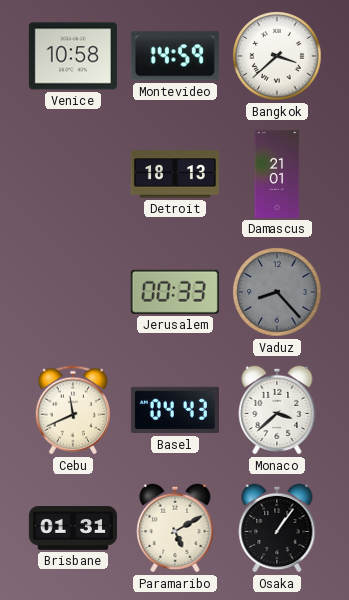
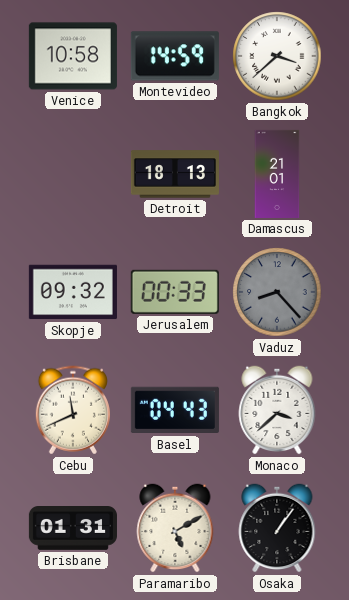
Skopje: none -> 09:32
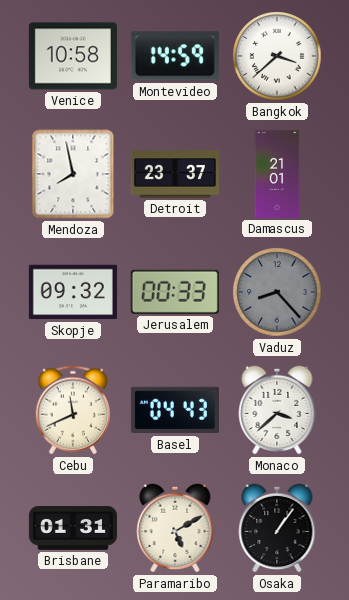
Mendoza: none -> 7:58
Detroit: 18:13 -> 23:37
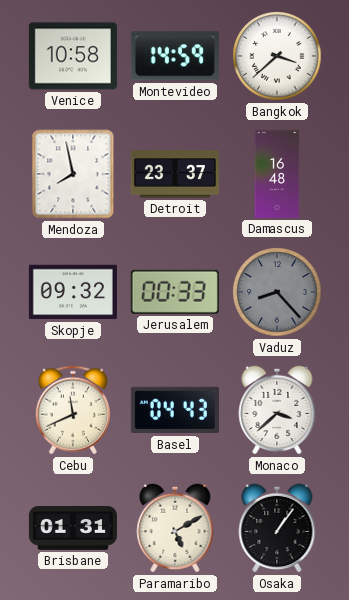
Damascus: 21:01 -> 16:48
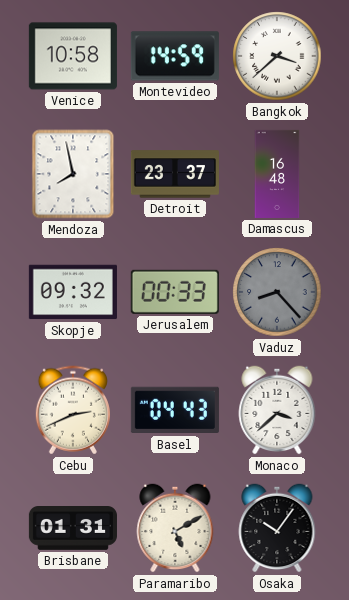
Cebu: 11:41 -> 2:41
Osaka: 1:06 -> 10:06
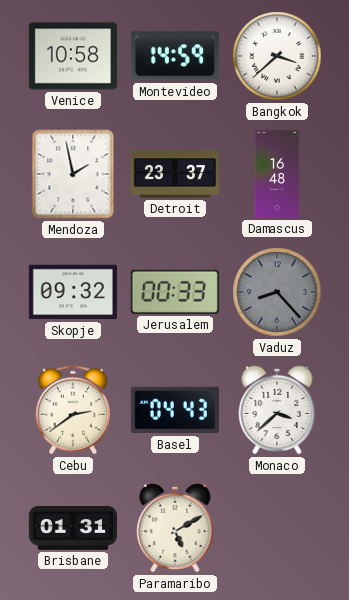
Mendoza: 7:58 -> 1:58
Cebu: 2:41 -> 2:39
Osaka: 10:06 -> none
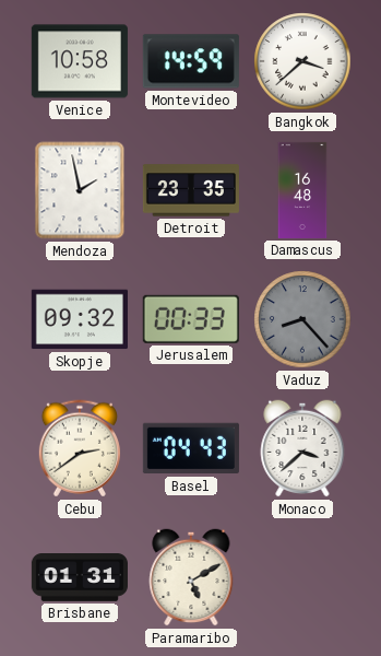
Detroit: 23:37 -> 23:35
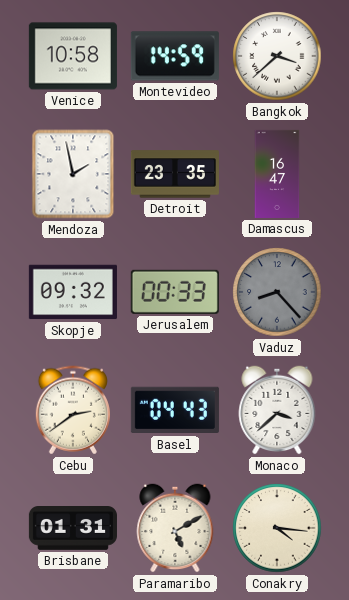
Damascus: 16:48 -> 16:47
Conakry: none -> 4:16
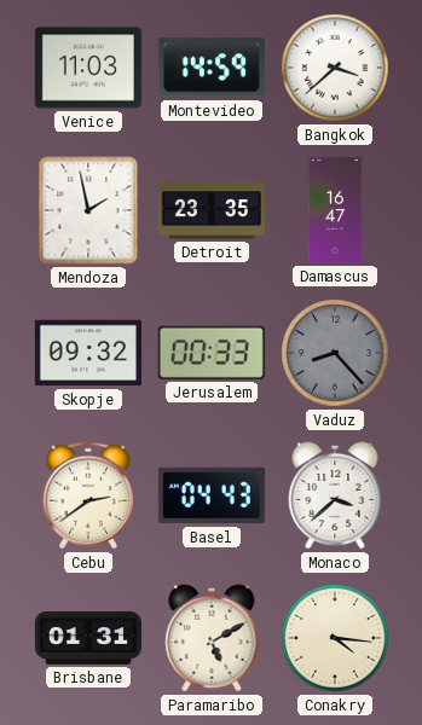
Venice: 10:58 -> 11:03
